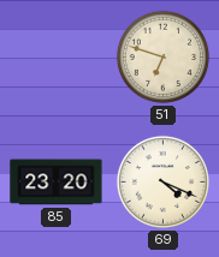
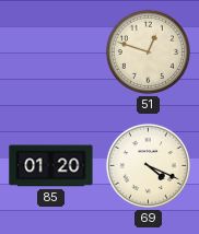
51: 6:48 -> 12:48
85: 23:20 -> 01:20
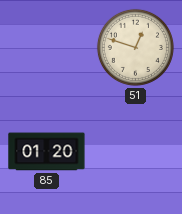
69: 4:19 -> none
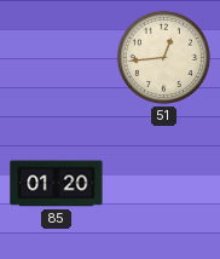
51: 12:48 -> 12:44
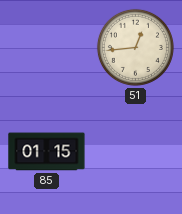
85: 01:20 -> 01:15
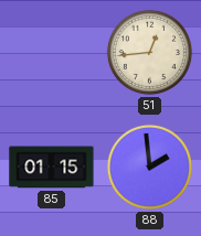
88: none -> 1:59
